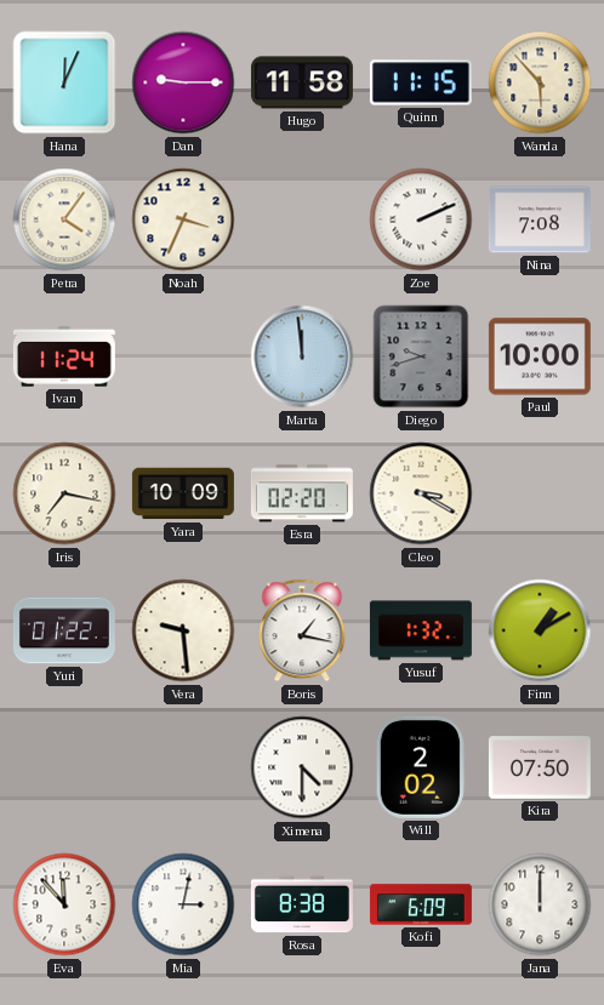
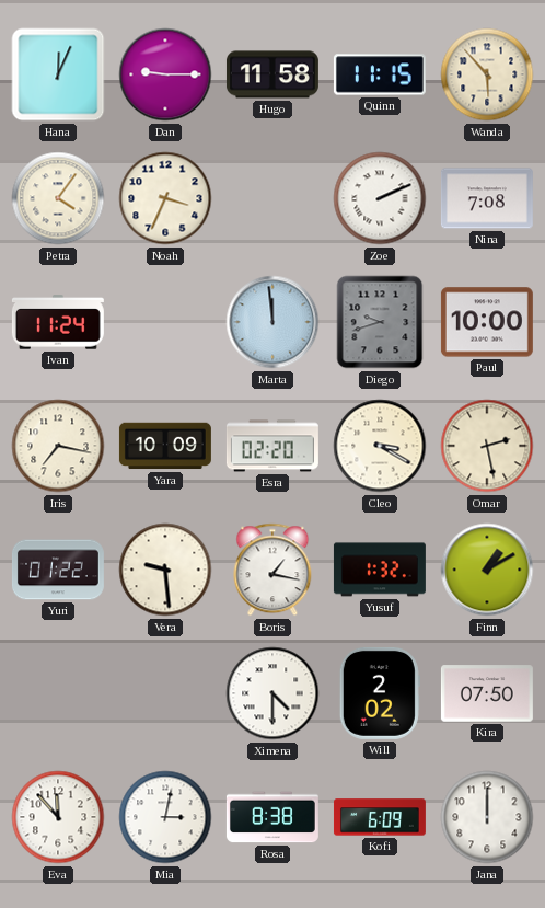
Omar: none -> 2:28
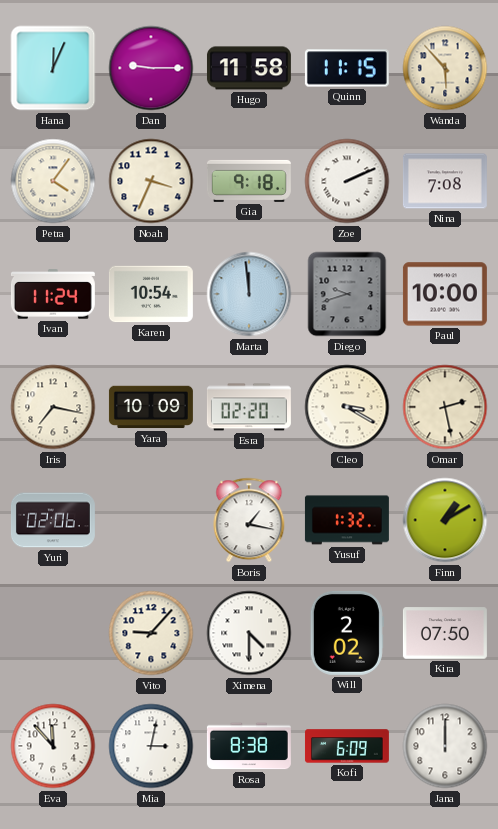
Gia: none -> 9:18
Karen: none -> 10:54
Yuri: 01:22 -> 02:06
Vera: 9:29 -> none
Vito: none -> 9:07
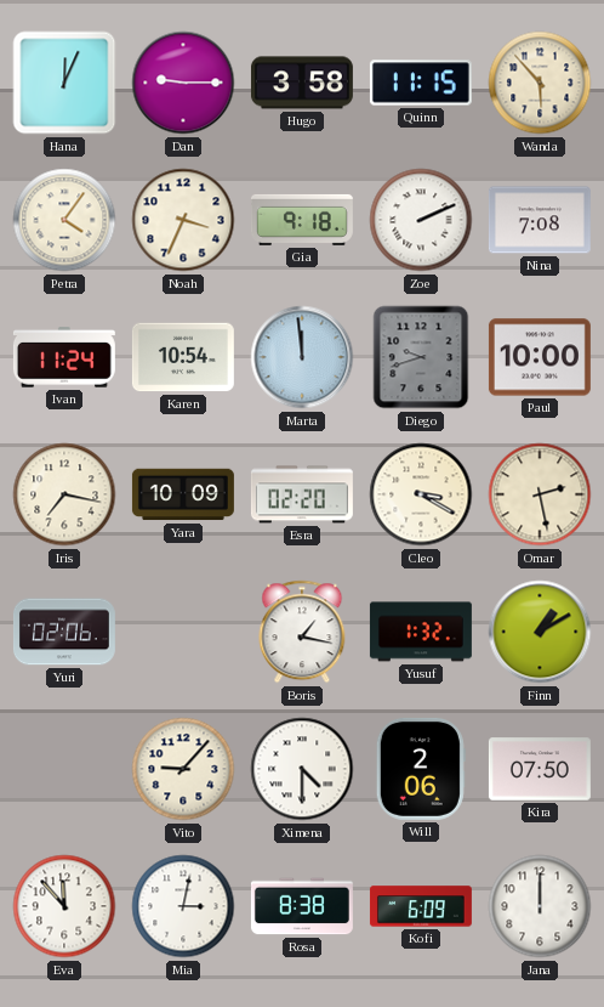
Hugo: 11:58 -> 3:58
Will: 2:02 -> 2:06
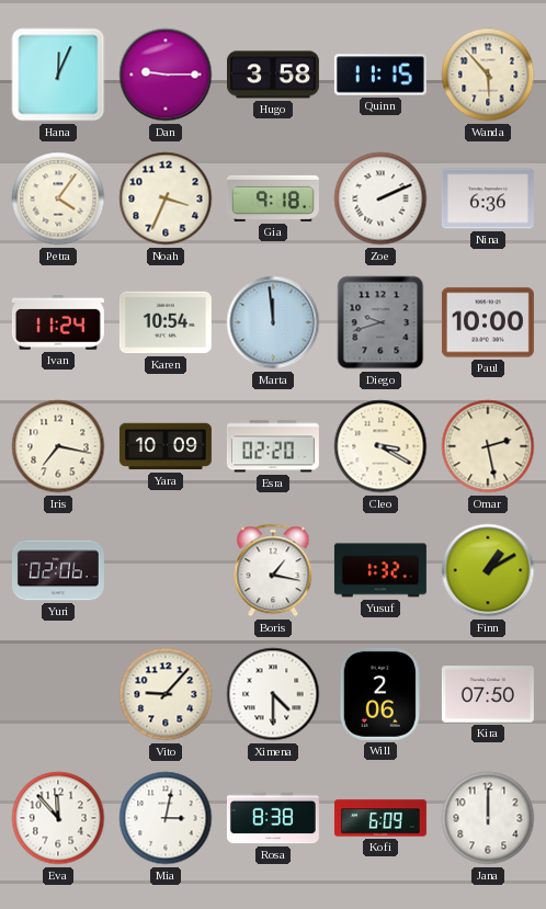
Nina: 7:08 -> 6:36
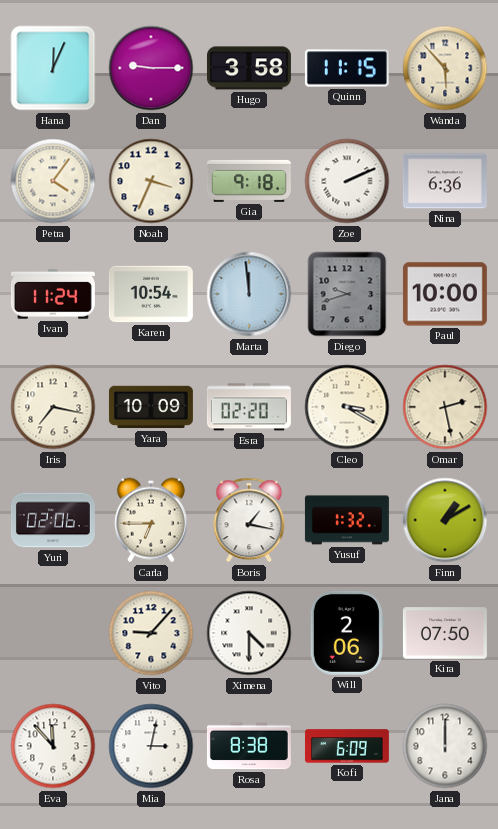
Carla: none -> 6:45
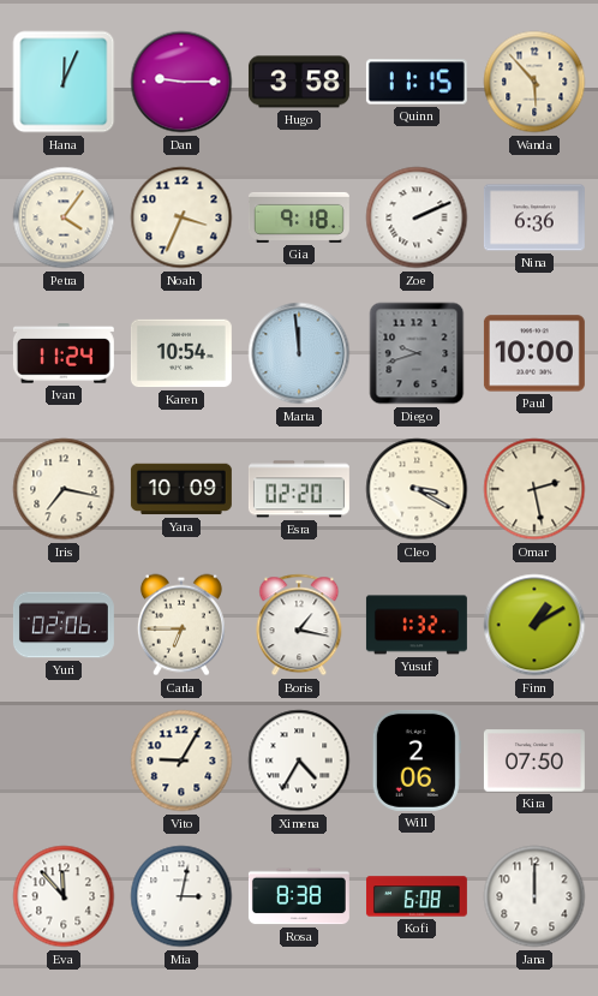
Vito: 9:07 -> 9:05
Ximena: 4:30 -> 4:35
Kofi: 6:09 -> 6:08
